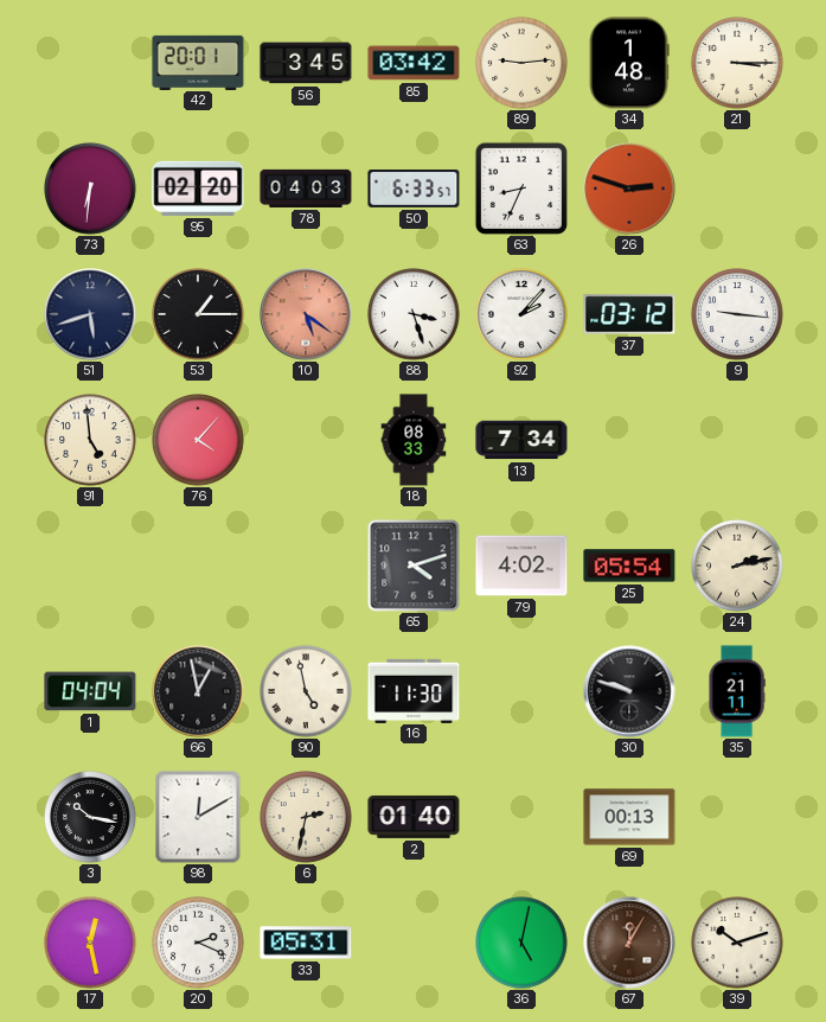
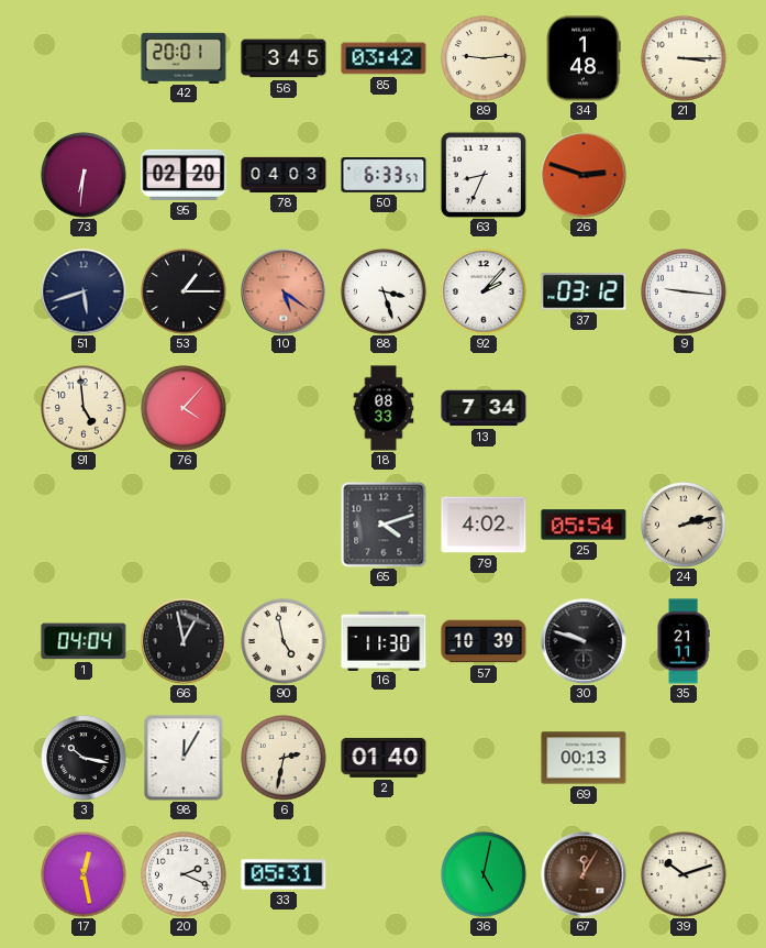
57: none -> 10:39
98: 12:10 -> 12:05
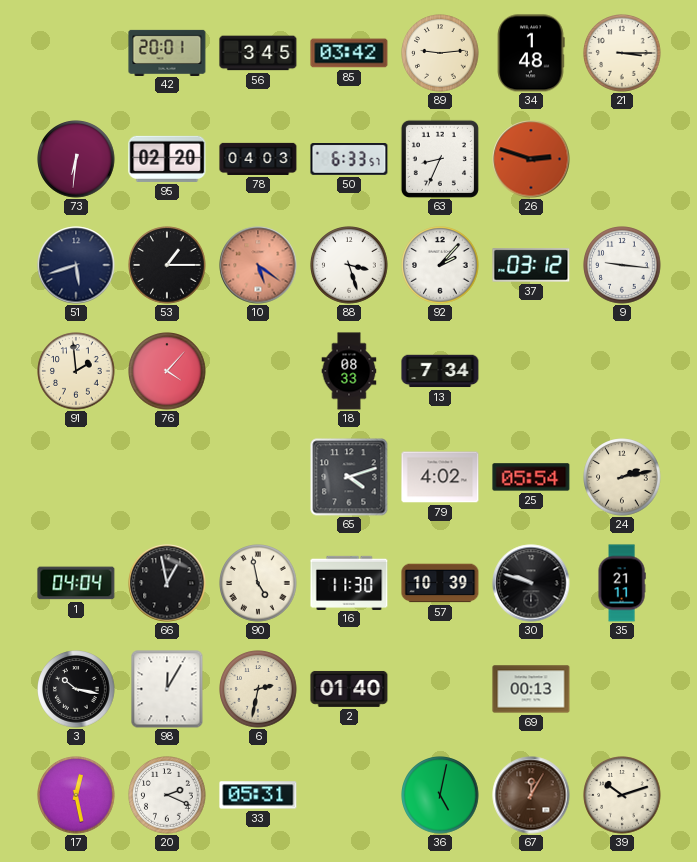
91: 4:59 -> 1:59
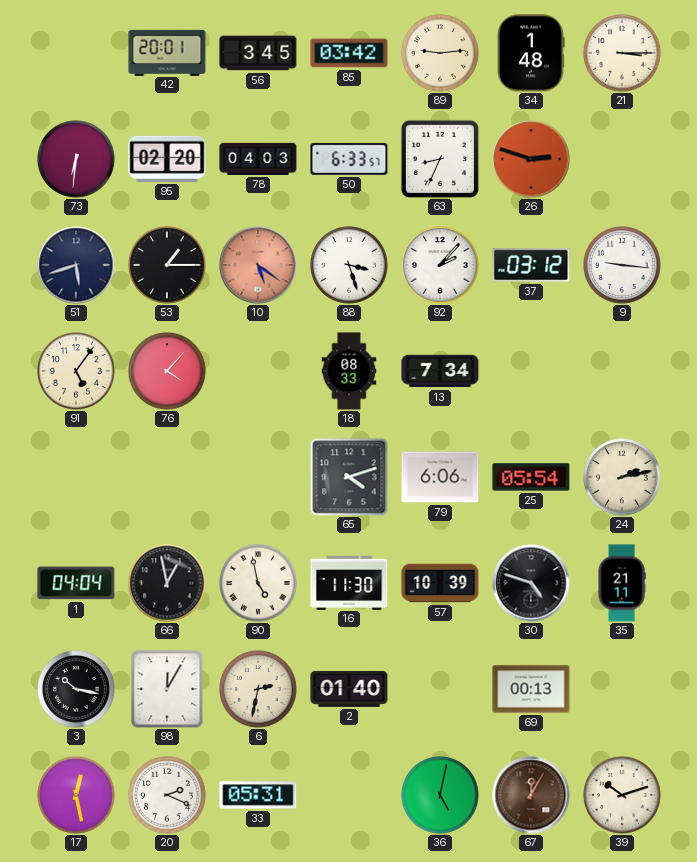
91: 1:59 -> 5:06
79: 4:02 -> 6:06
30: 9:48 -> 4:48
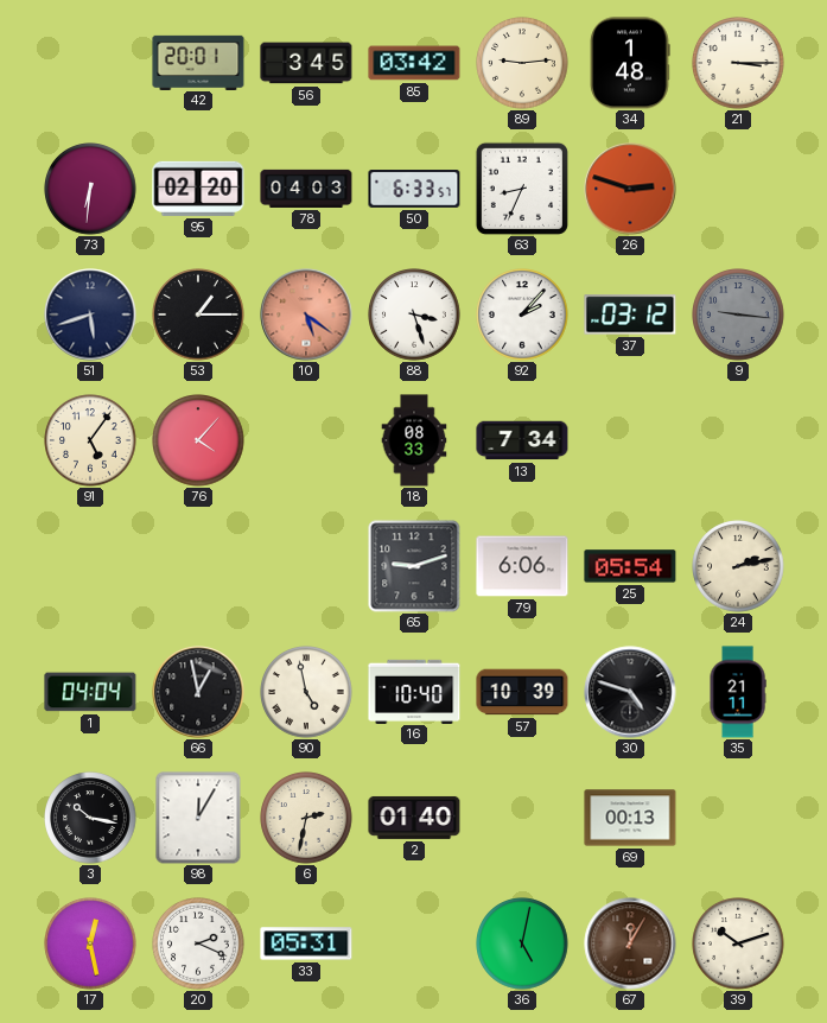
9 dial: white -> grey
65: 4:12 -> 9:12
16: 11:30 -> 10:40
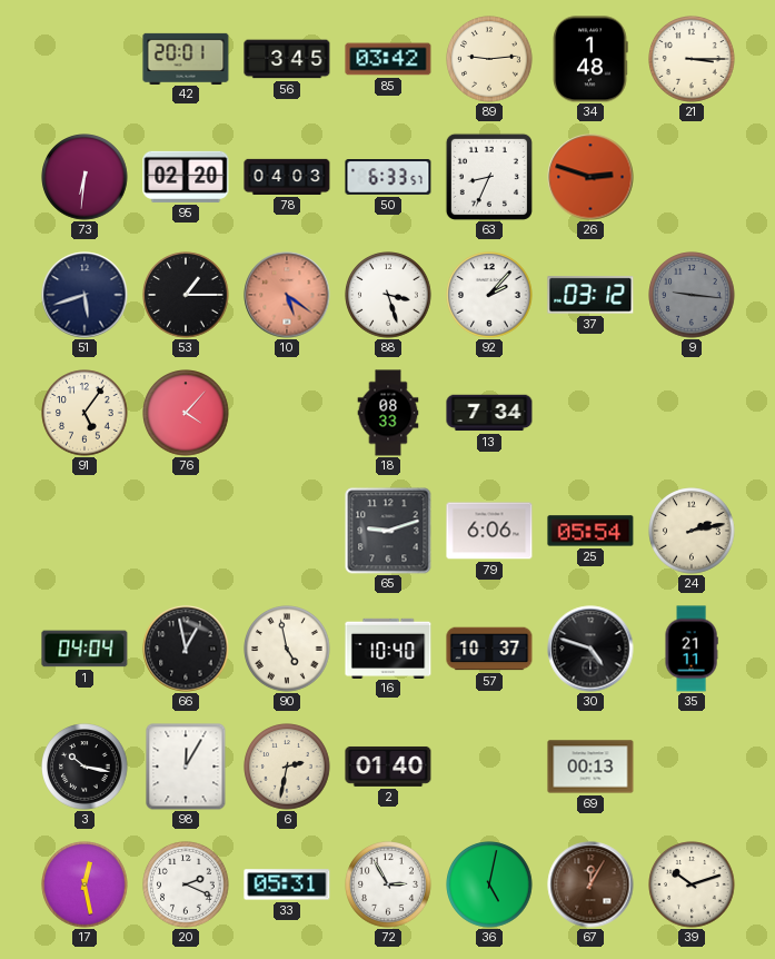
57: 10:39 -> 10:37
72: none -> 2:55
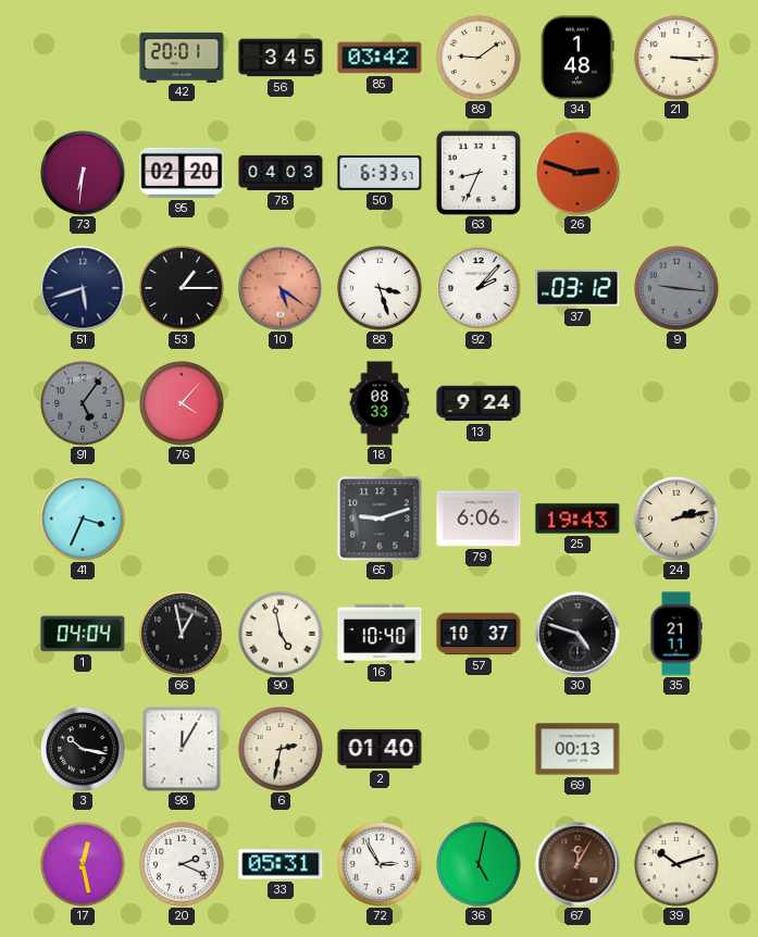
89: 9:14 -> 9:09
91 dial: cream -> grey
13: 7:34 -> 9:24
41: none -> 3:34
25: 05:54 -> 19:43
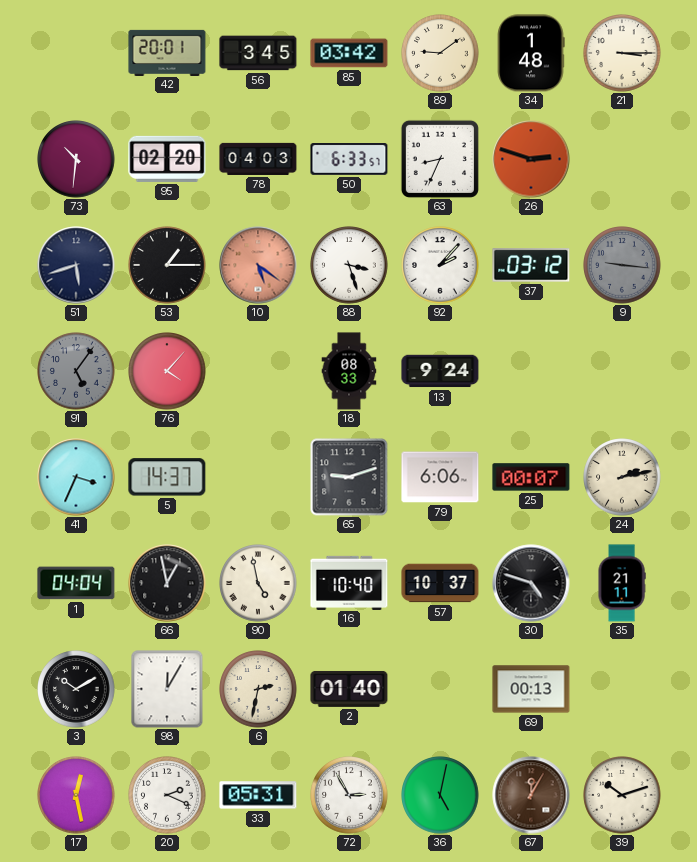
73: 6:31 -> 10:31
5: none -> 14:37
25: 19:43 -> 00:07
3: 10:17 -> 10:10
